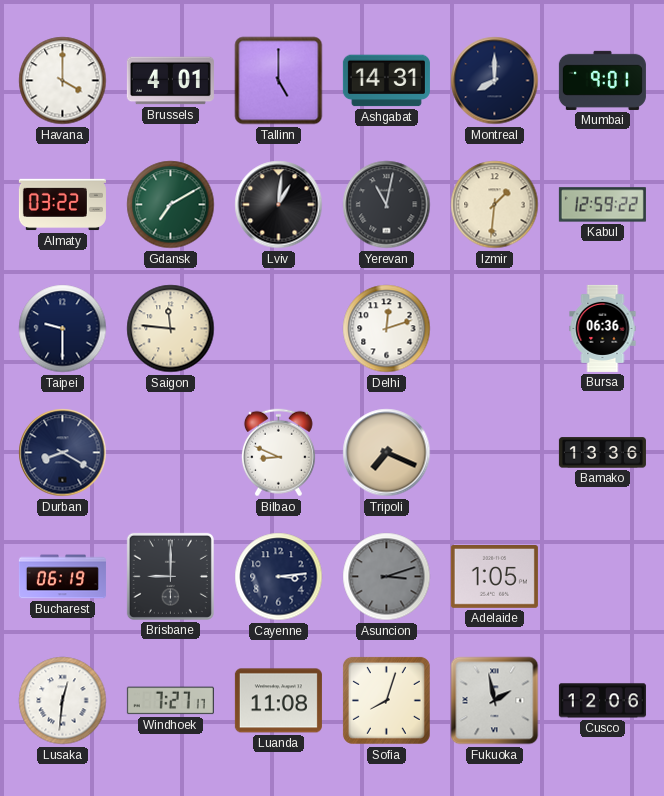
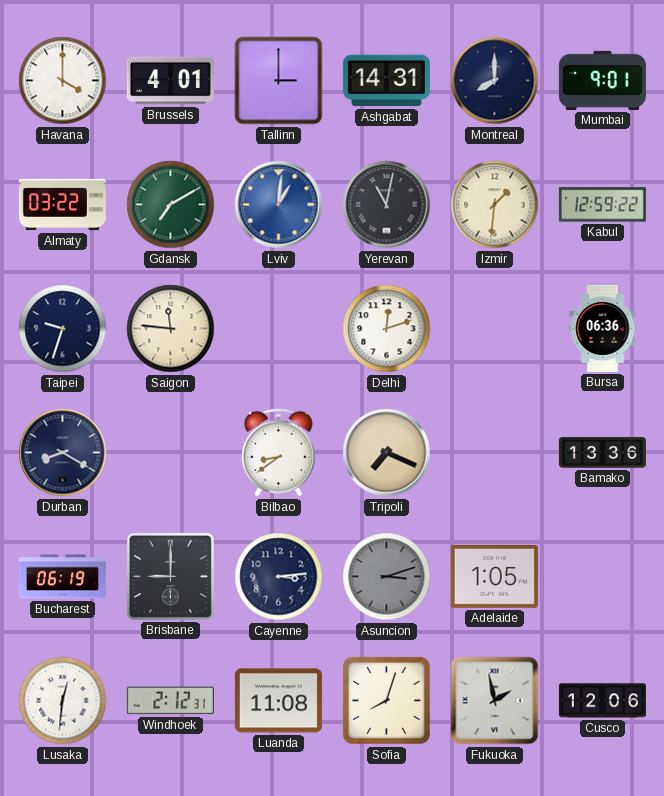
Tallinn: 5:00 -> 3:00
Lviv dial: black -> blue
Taipei: 9:30 -> 9:33
Bilbao: 8:49 -> 8:39
Windhoek: 7:27 -> 2:12
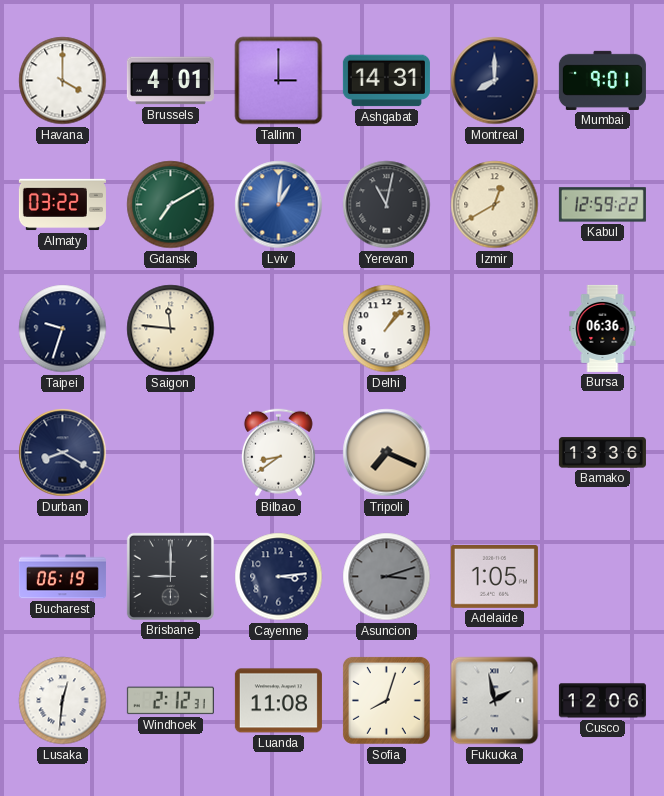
Izmir: 1:31 -> 12:40
Delhi: 12:12 -> 1:07
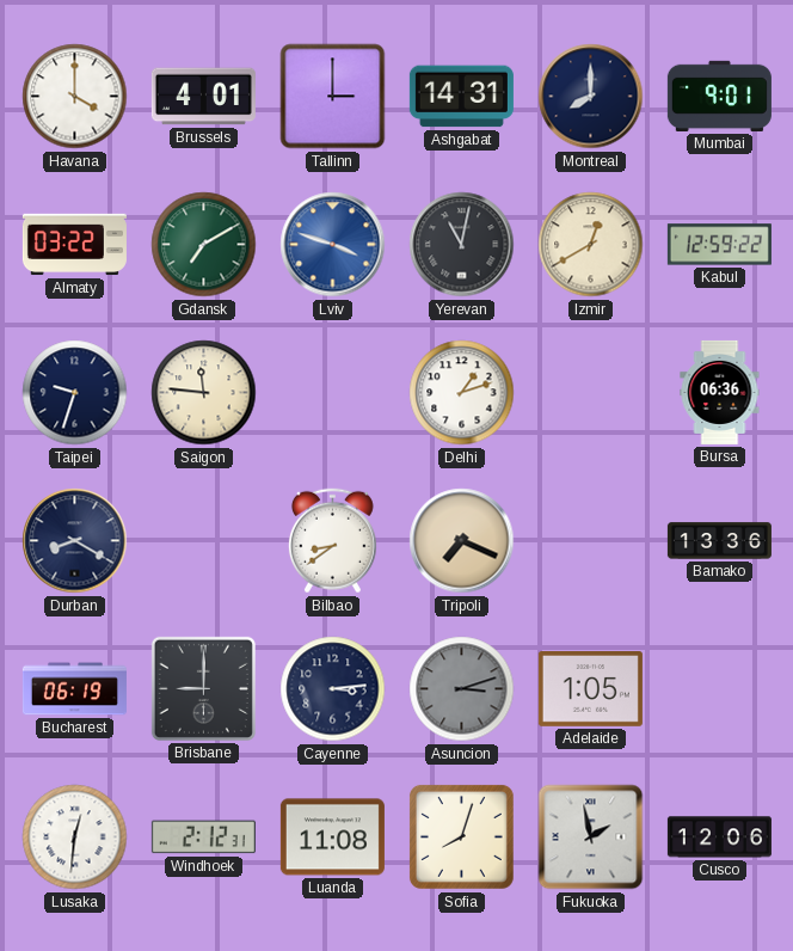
Lviv: 1:01 -> 3:48
Delhi: 1:07 -> 1:12
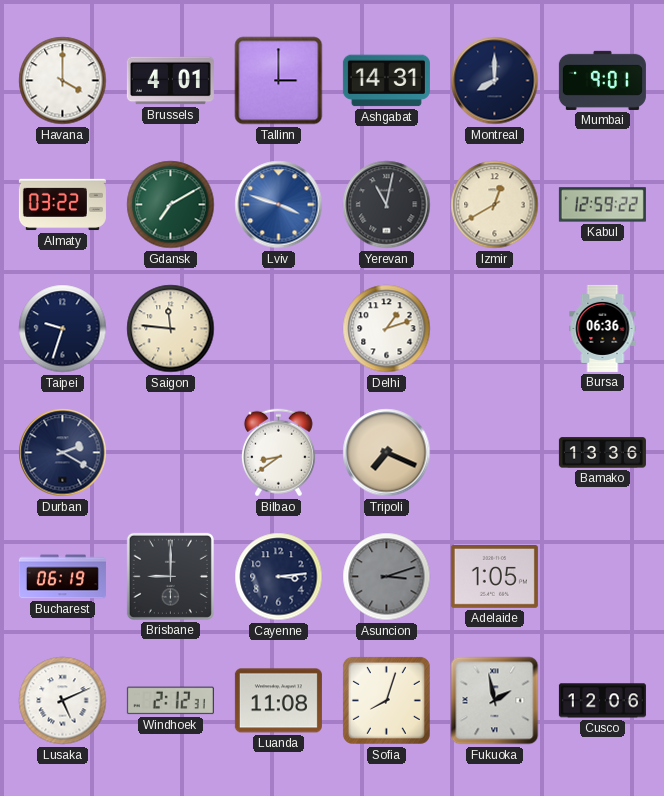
Durban: 8:20 -> 2:20
Lusaka: 12:31 -> 5:11
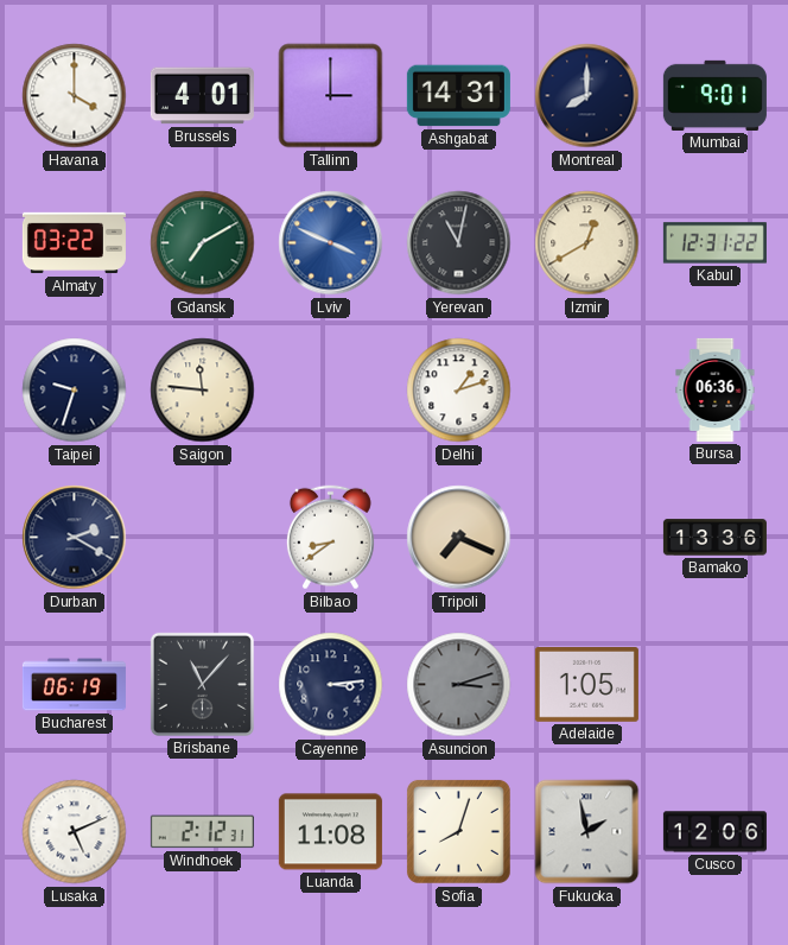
Lviv: 3:48 -> 3:49
Kabul: 12:59 -> 12:31
Brisbane: 9:00 -> 11:07
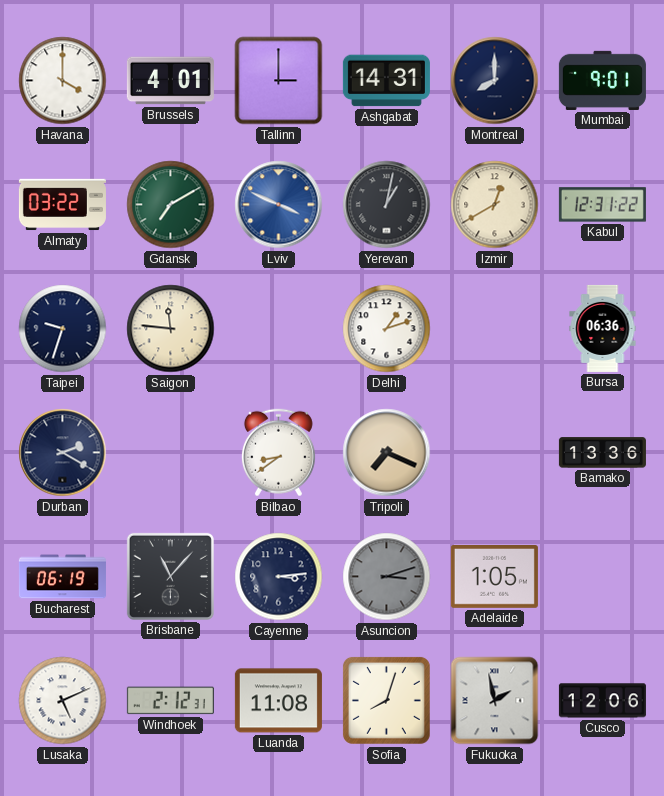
Yerevan: 11:02 -> 1:02
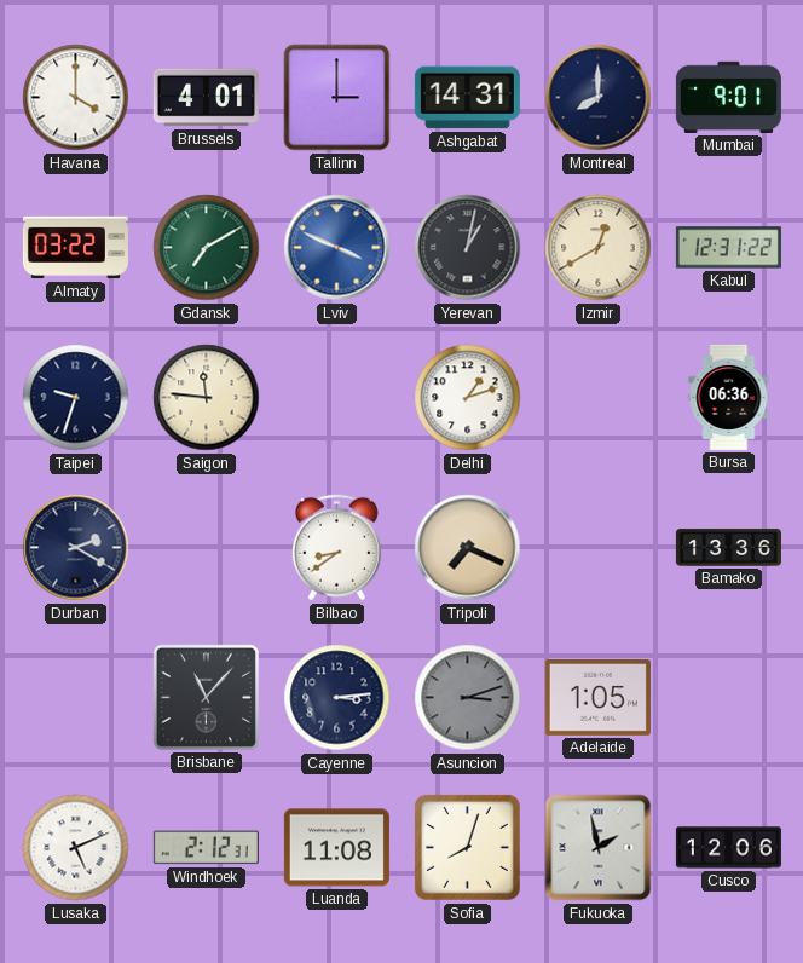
Bucharest: 06:19 -> none
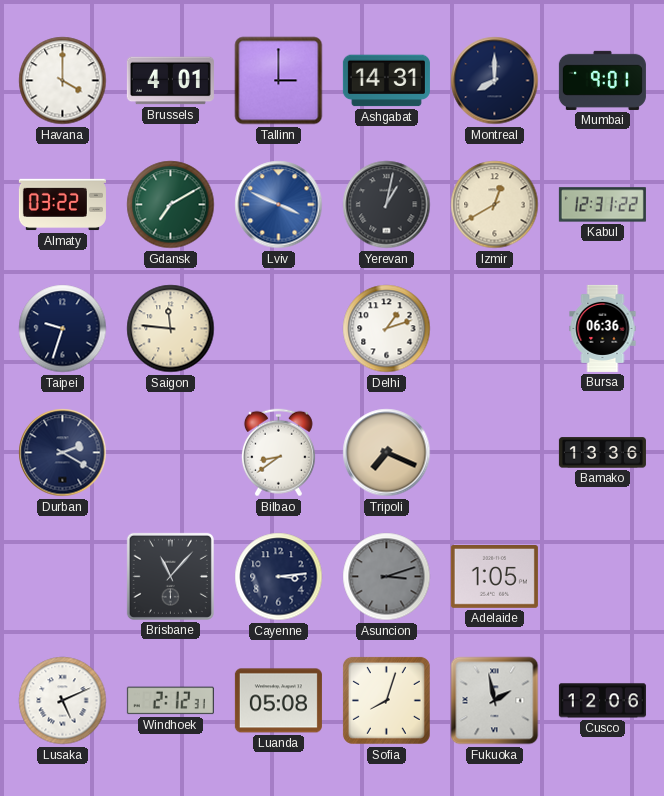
Luanda: 11:08 -> 05:08
